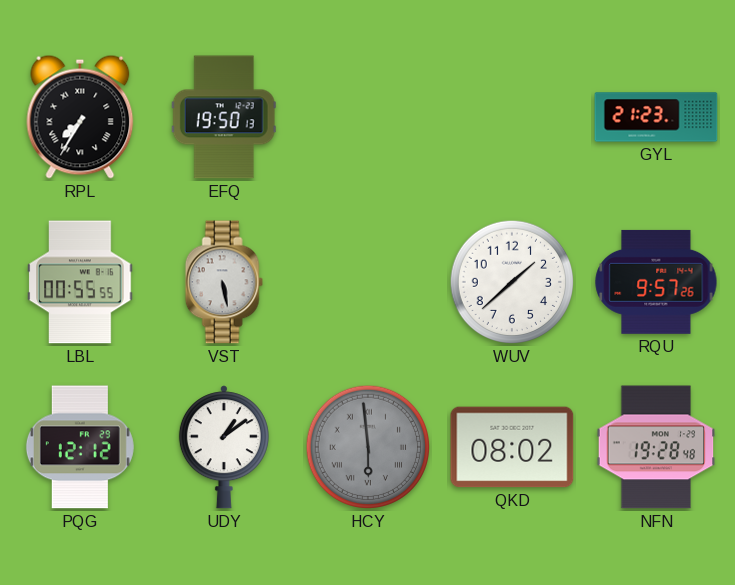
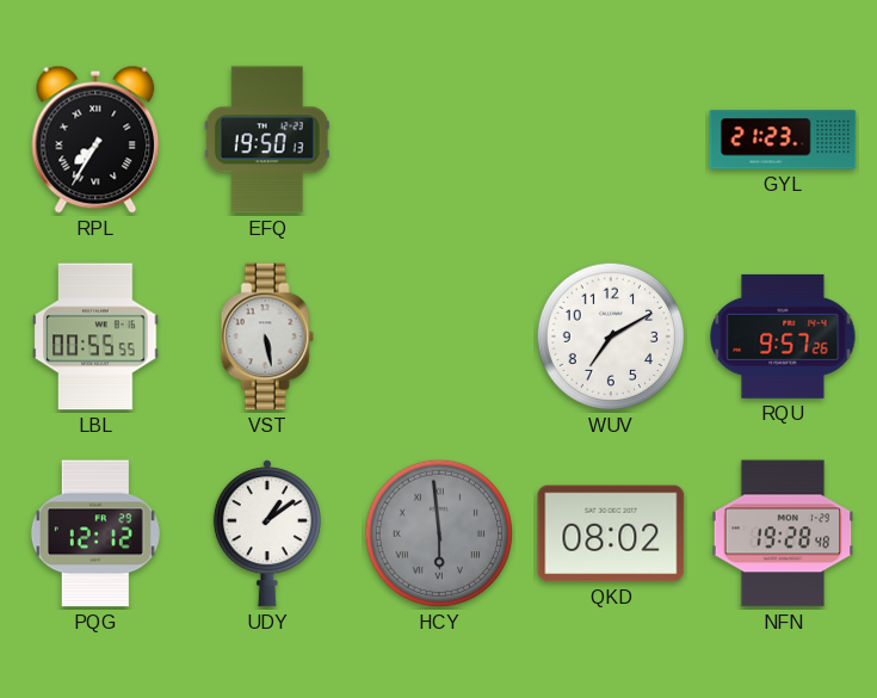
WUV: 1:38 -> 7:10
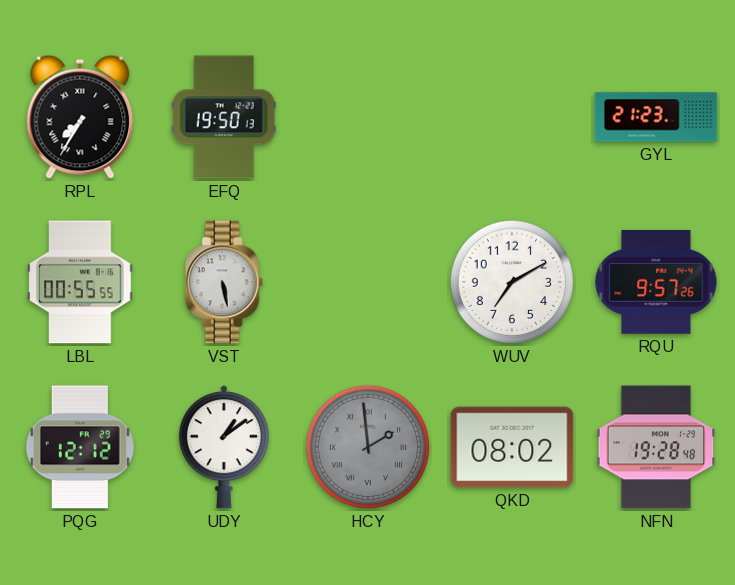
HCY: 5:59 -> 1:59
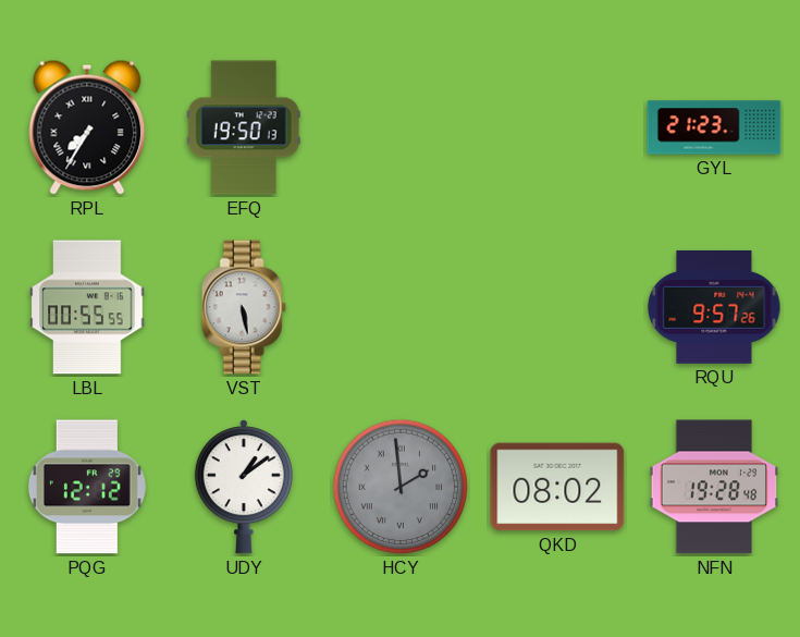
WUV: 7:10 -> none
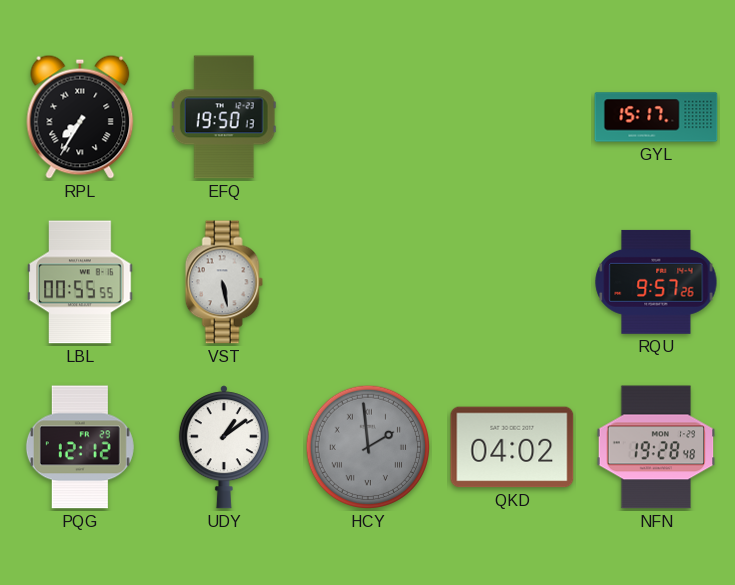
GYL: 21:23 -> 15:17
QKD: 08:02 -> 04:02
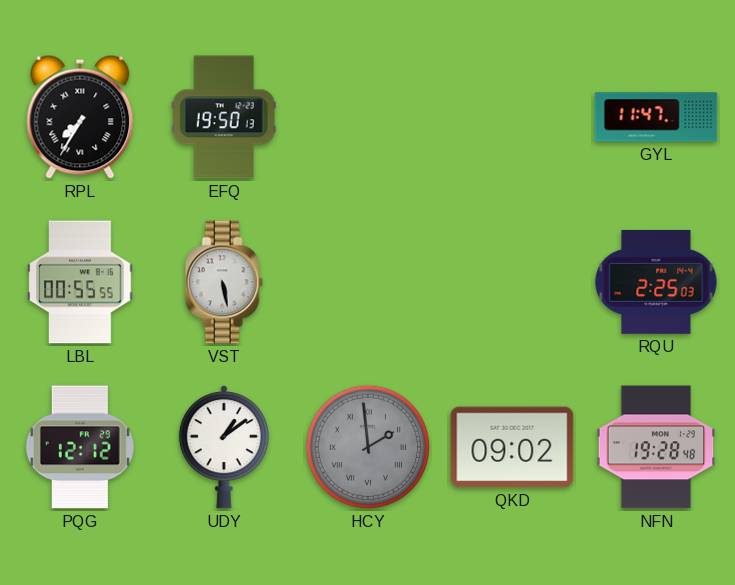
GYL: 15:17 -> 11:47
RQU: 9:57 -> 2:25
QKD: 04:02 -> 09:02
